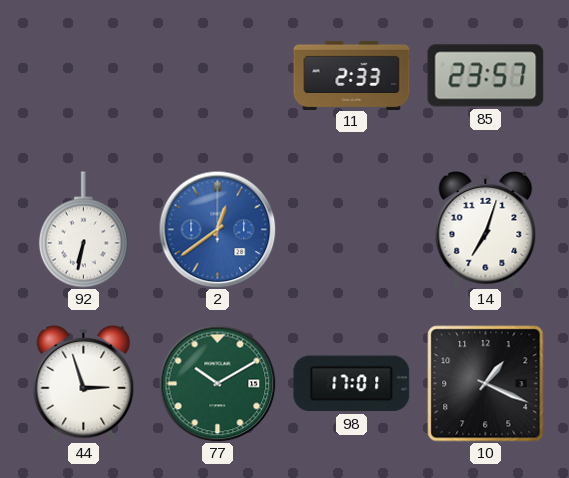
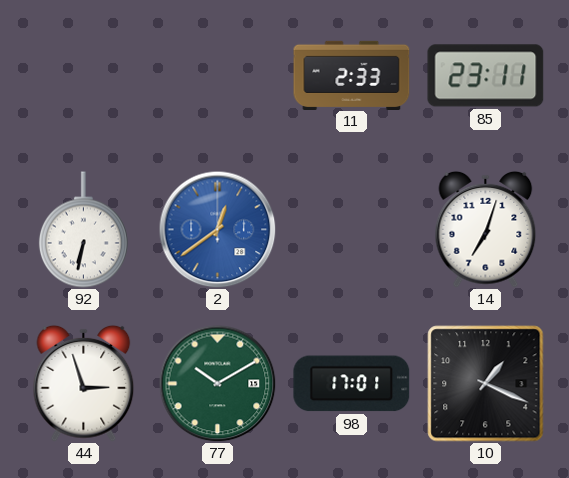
85: 23:57 -> 23:11
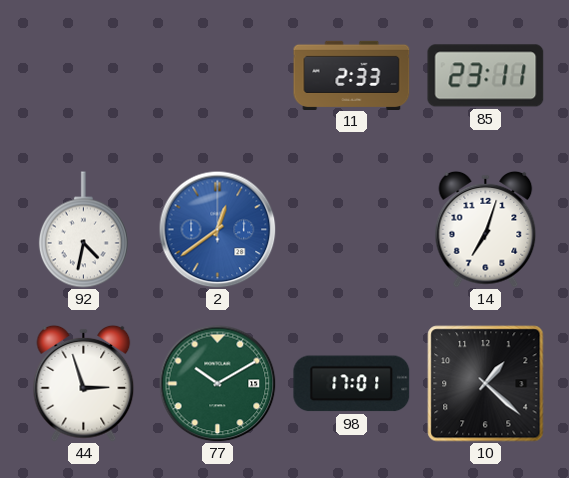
92: 6:32 -> 4:32
10: 1:19 -> 1:22
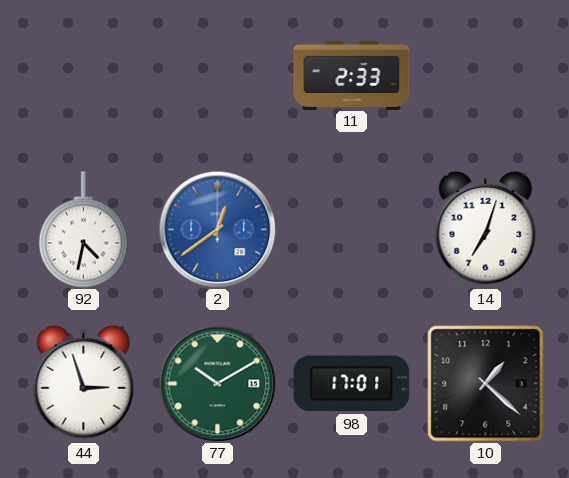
85: 23:11 -> none
